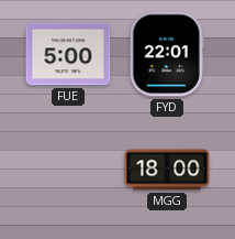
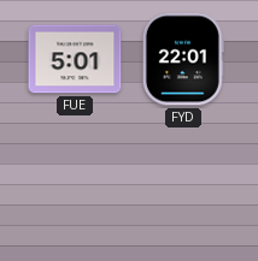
FUE: 5:00 -> 5:01
MGG: 18:00 -> none
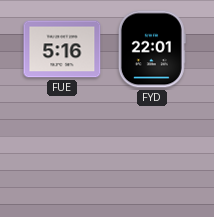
FUE: 5:01 -> 5:16
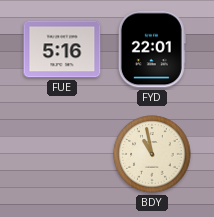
BDY: none -> 10:58
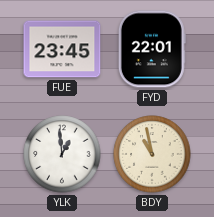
FUE: 5:16 -> 23:45
YLK: none -> 12:59
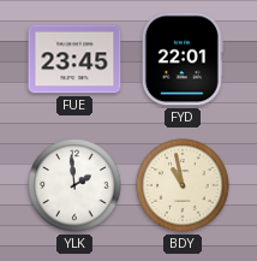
YLK: 12:59 -> 1:59
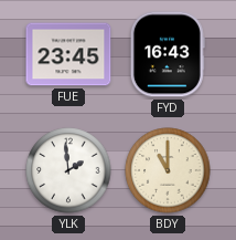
FYD: 22:01 -> 16:43
BDY: 10:58 -> 11:00
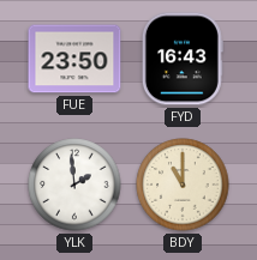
FUE: 23:45 -> 23:50
